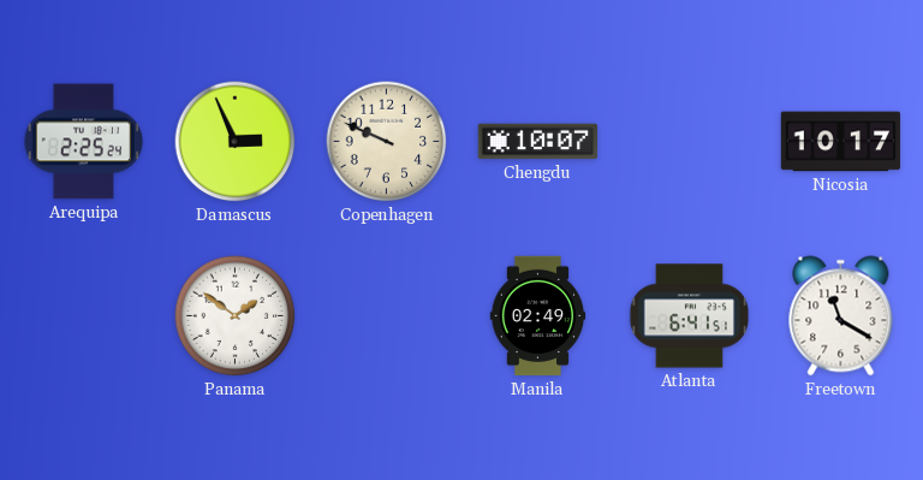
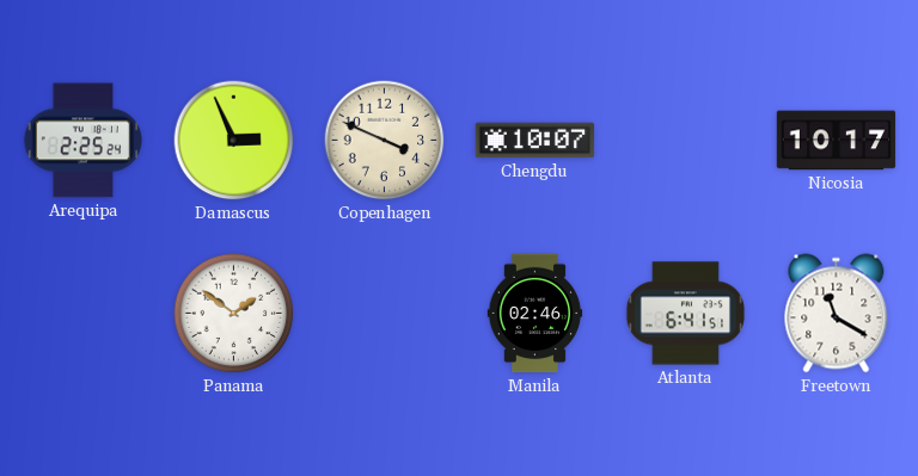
Copenhagen: 9:49 -> 3:49
Manila: 02:49 -> 02:46
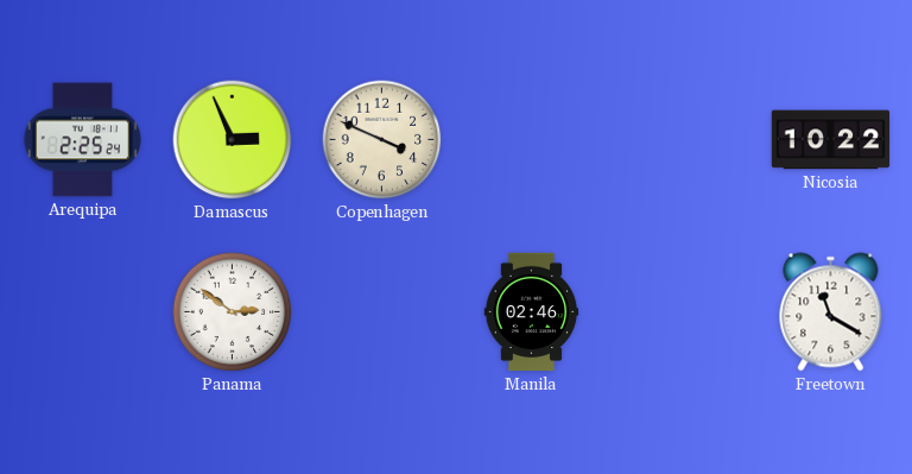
Chengdu: 10:07 -> none
Nicosia: 10:17 -> 10:22
Panama: 1:51 -> 2:51
Atlanta: 6:41 -> none
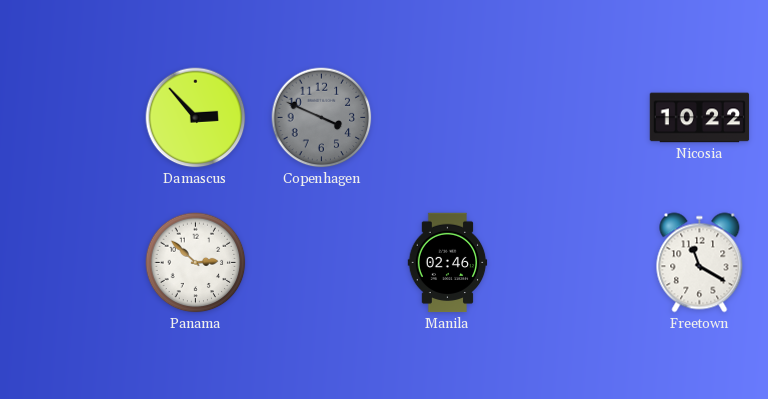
Arequipa: 2:25 -> none
Damascus: 2:56 -> 2:53
Copenhagen dial: cream -> grey
Panama: 2:51 -> 2:52
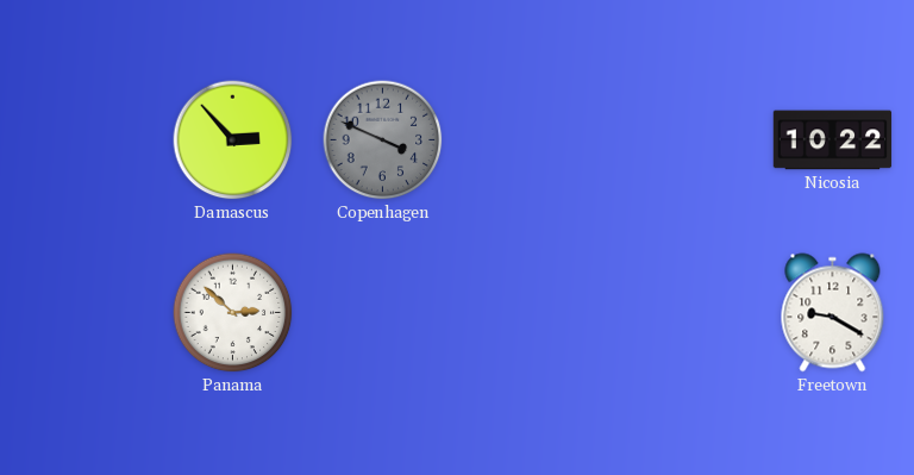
Manila: 02:46 -> none
Freetown: 11:20 -> 9:20
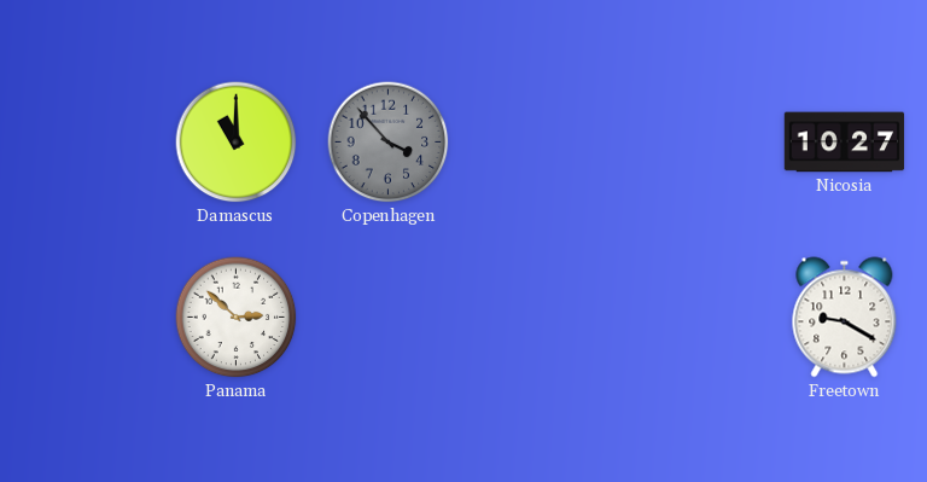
Damascus: 2:53 -> 11:00
Copenhagen: 3:49 -> 3:53
Nicosia: 10:22 -> 10:27
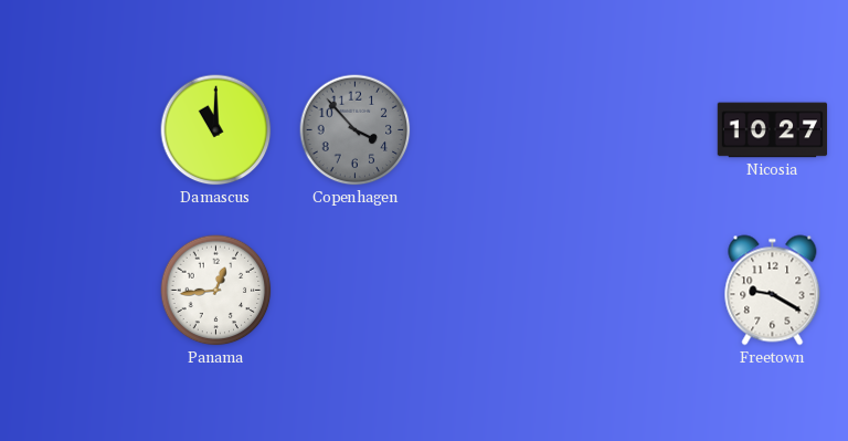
Panama: 2:52 -> 12:44
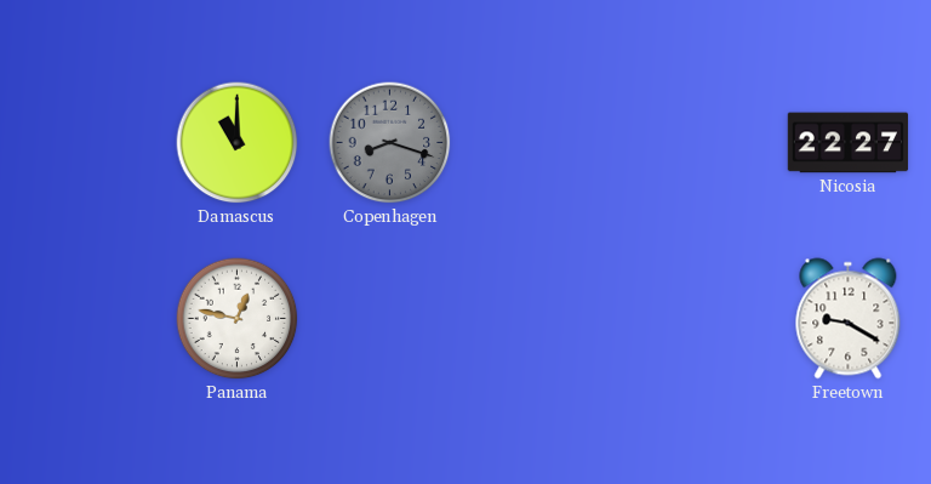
Copenhagen: 3:53 -> 8:18
Nicosia: 10:27 -> 22:27
Panama: 12:44 -> 12:47
